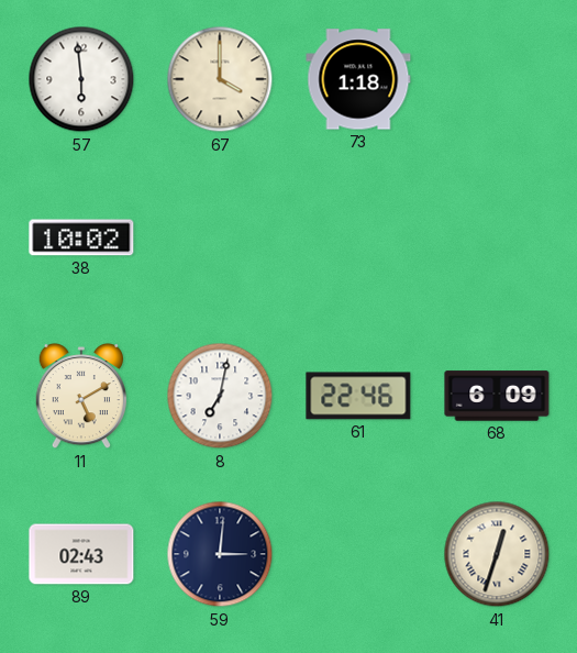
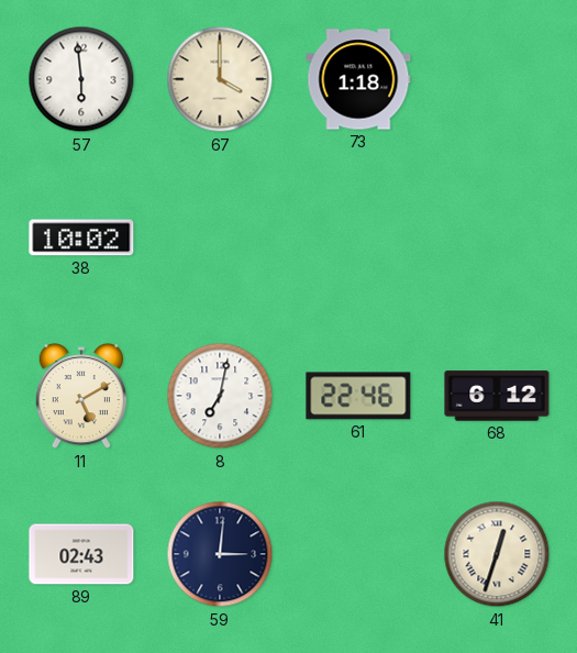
68: 6:09 -> 6:12
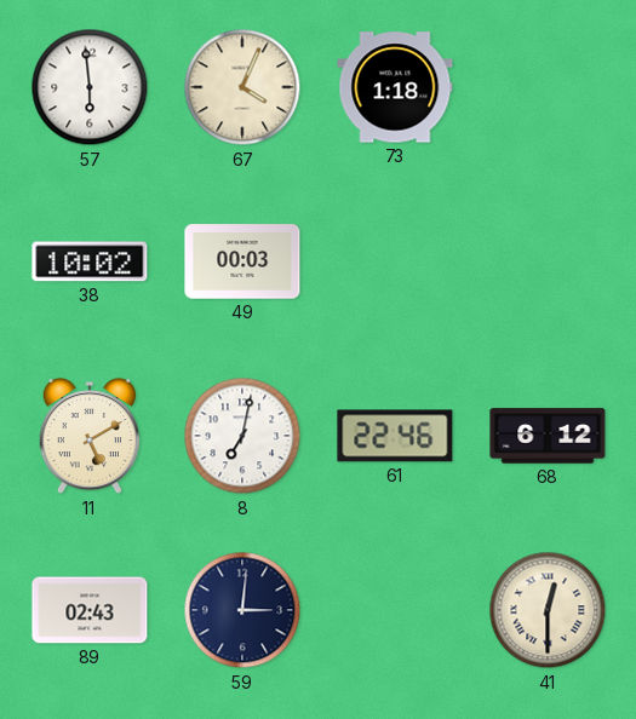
67: 4:00 -> 4:04
49: none -> 00:03
41: 12:33 -> 12:30
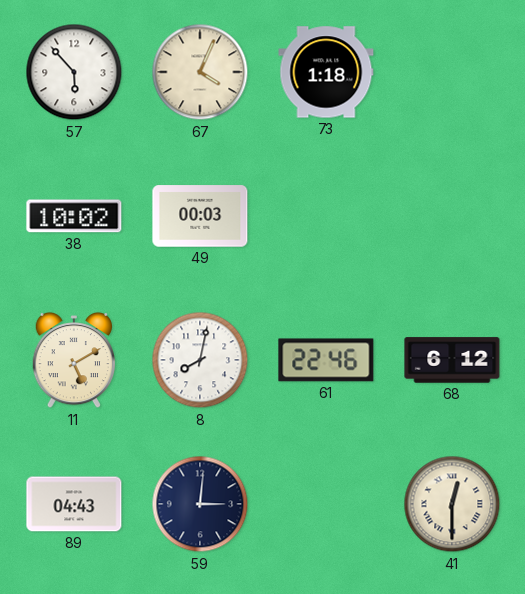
57: 5:59 -> 5:53
8: 7:02 -> 8:02
89: 02:43 -> 04:43
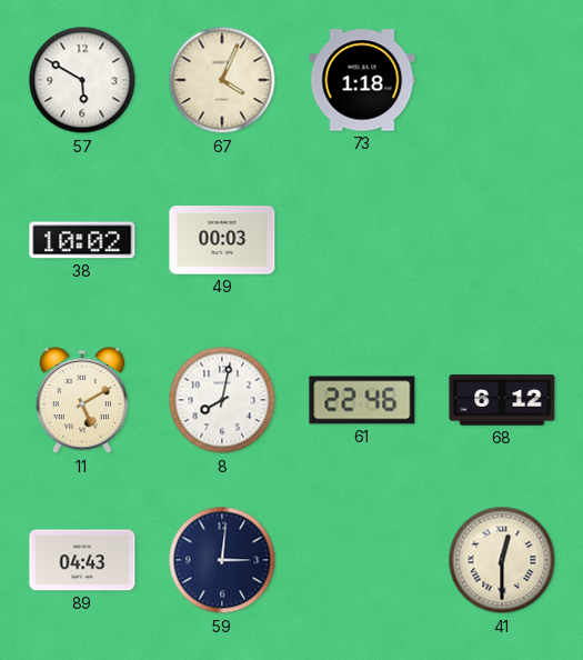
57: 5:53 -> 5:50
